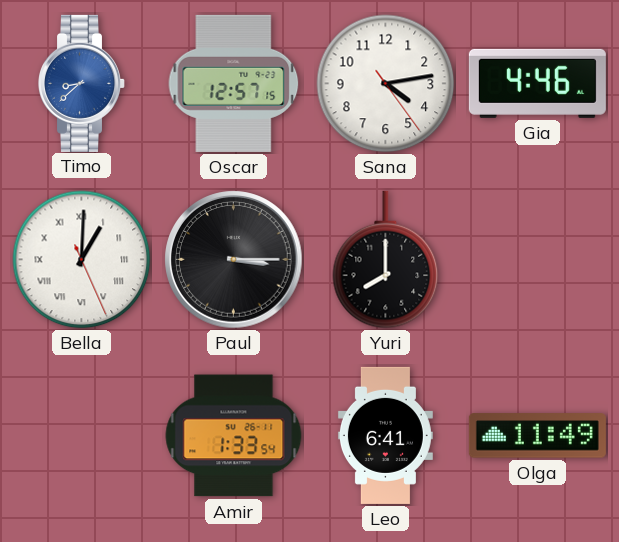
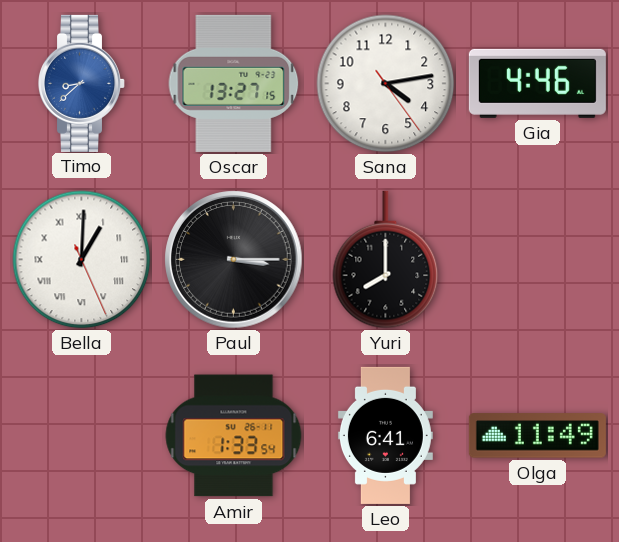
Oscar: 12:57 -> 13:27
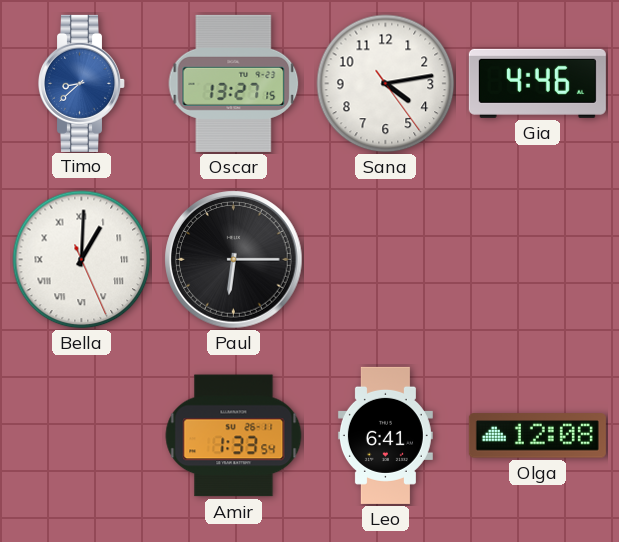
Paul: 3:15 -> 6:15
Yuri: 8:00 -> none
Olga: 11:49 -> 12:08
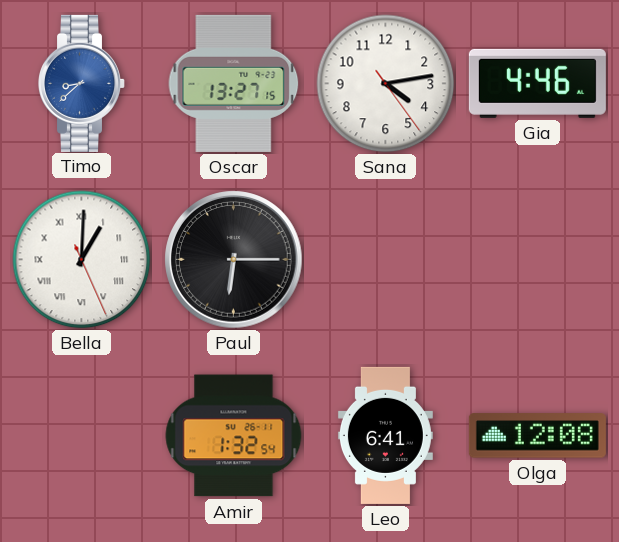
Amir: 1:33 -> 1:32
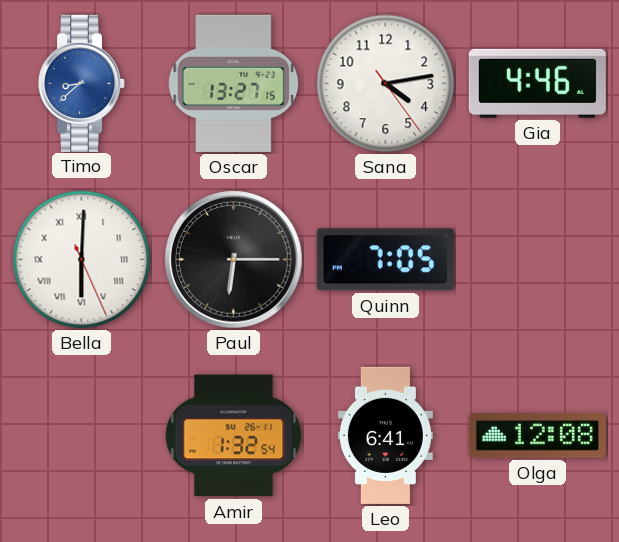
Bella: 1:00 -> 6:00
Quinn: none -> 7:05
